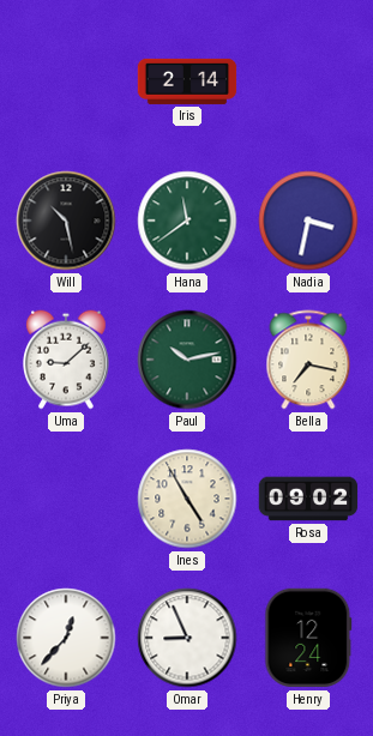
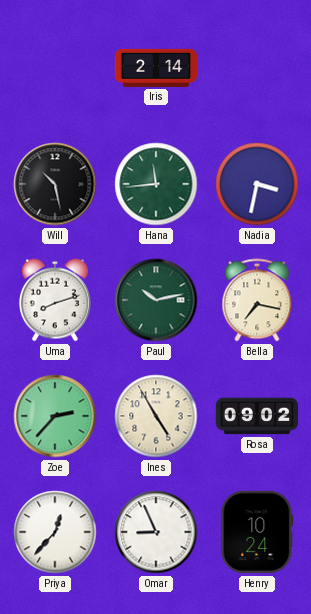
Hana: 11:39 -> 11:44
Uma: 9:08 -> 8:12
Zoe: none -> 2:37
Henry: 12:24 -> 10:24
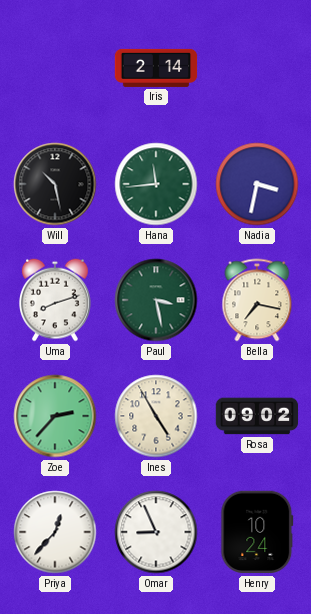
Paul: 10:13 -> 3:28
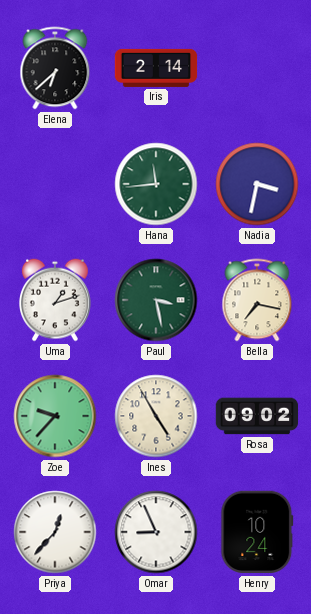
Elena: none -> 6:38
Will: 10:28 -> none
Uma: 8:12 -> 1:12
Zoe: 2:37 -> 9:37
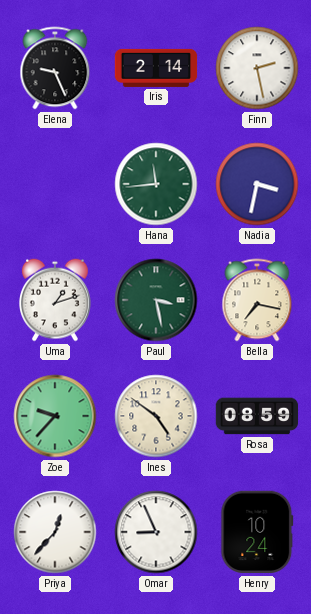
Elena: 6:38 -> 9:26
Finn: none -> 2:28
Ines: 4:55 -> 4:51
Rosa: 09:02 -> 08:59
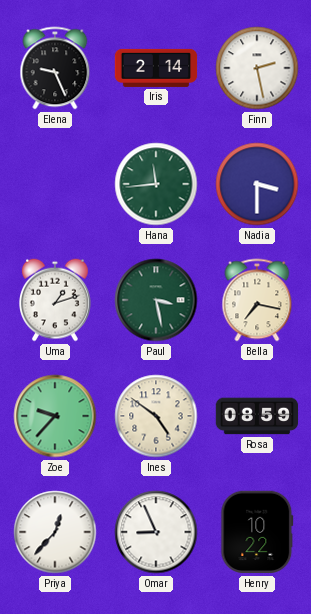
Nadia: 3:32 -> 3:30
Henry: 10:24 -> 10:22
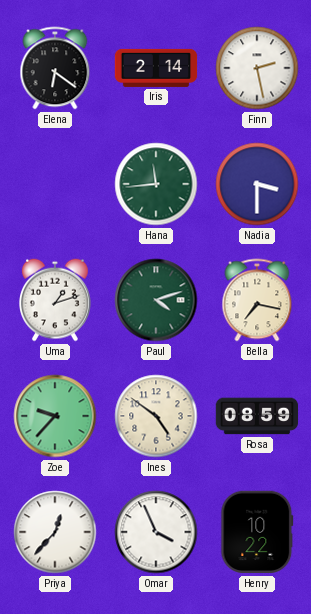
Elena: 9:26 -> 6:21
Paul: 3:28 -> 4:12
Omar: 8:56 -> 3:56
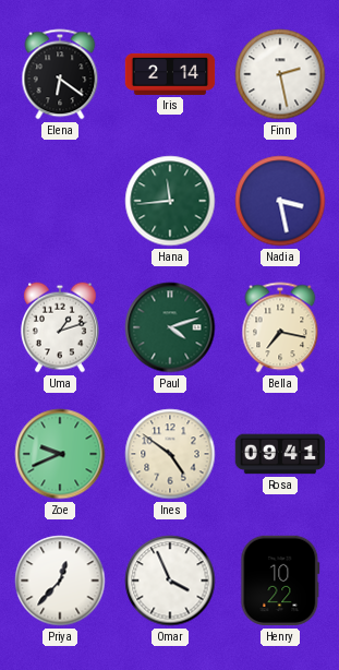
Nadia: 3:30 -> 3:28
Zoe: 9:37 -> 9:41
Rosa: 08:59 -> 09:41
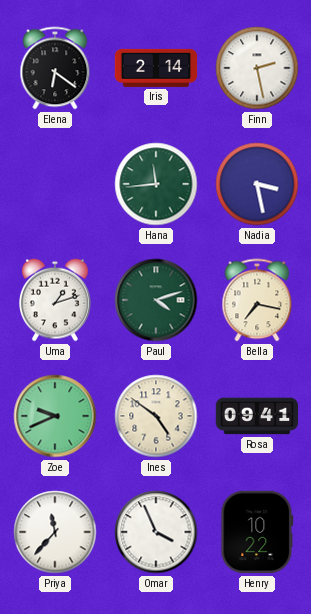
Priya: 12:37 -> 11:37
